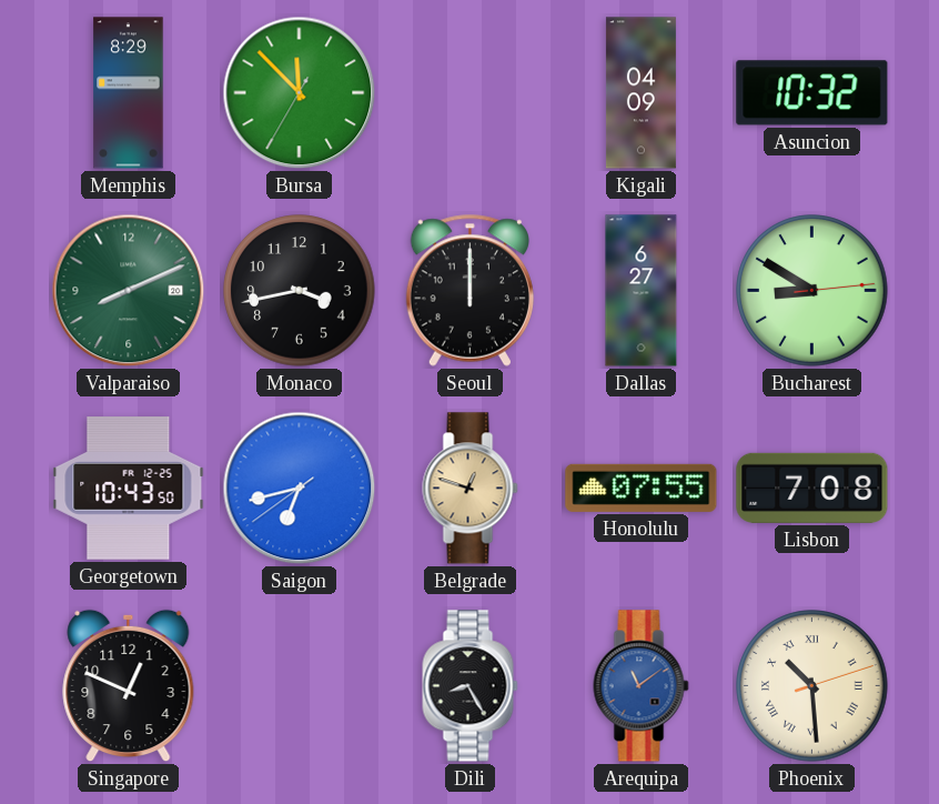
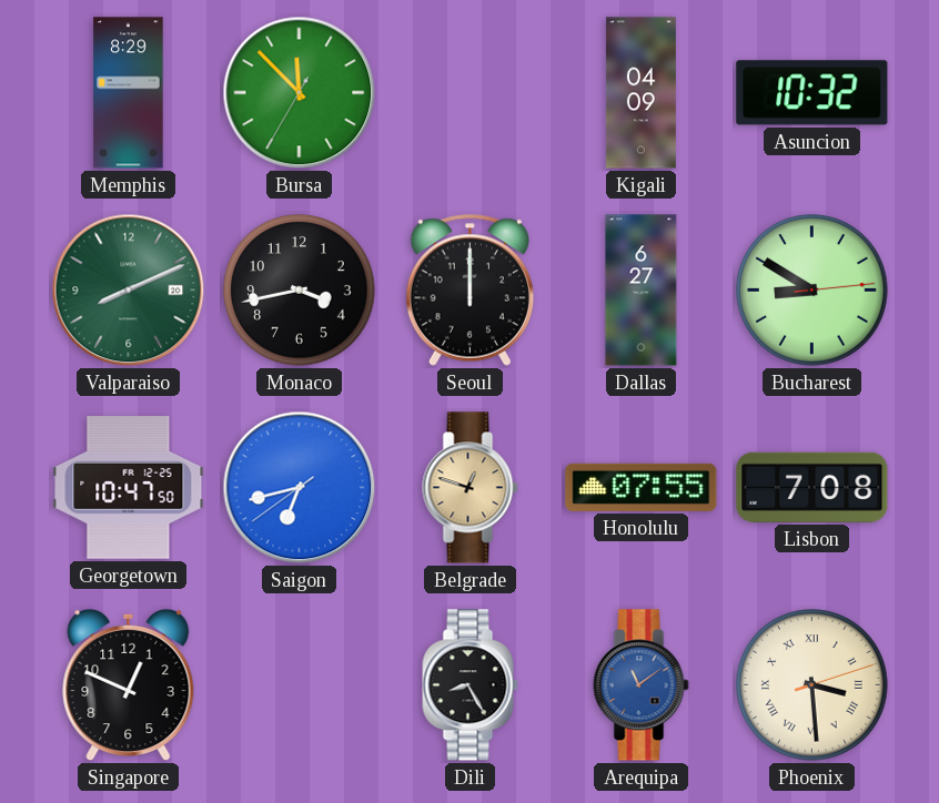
Georgetown: 10:43 -> 10:47
Phoenix: 10:29 -> 3:29
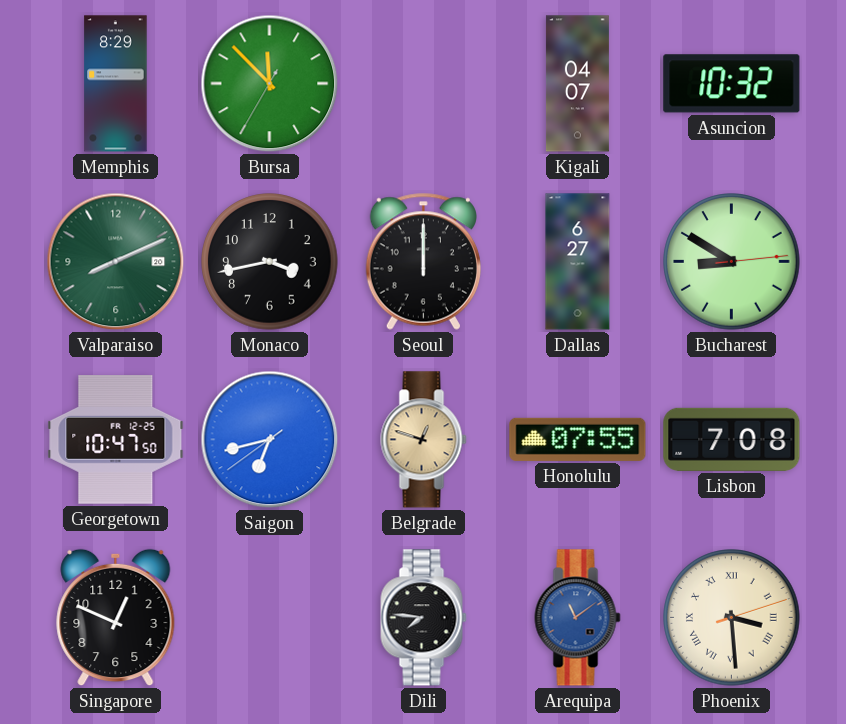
Kigali: 04:09 -> 04:07
Dili: 8:25 -> 7:46
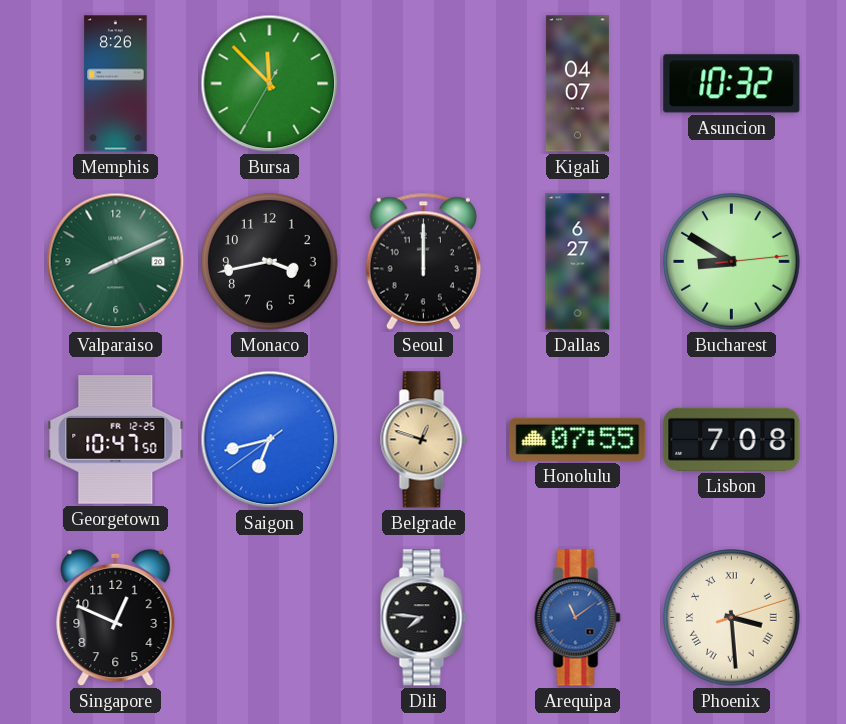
Memphis: 8:29 -> 8:26
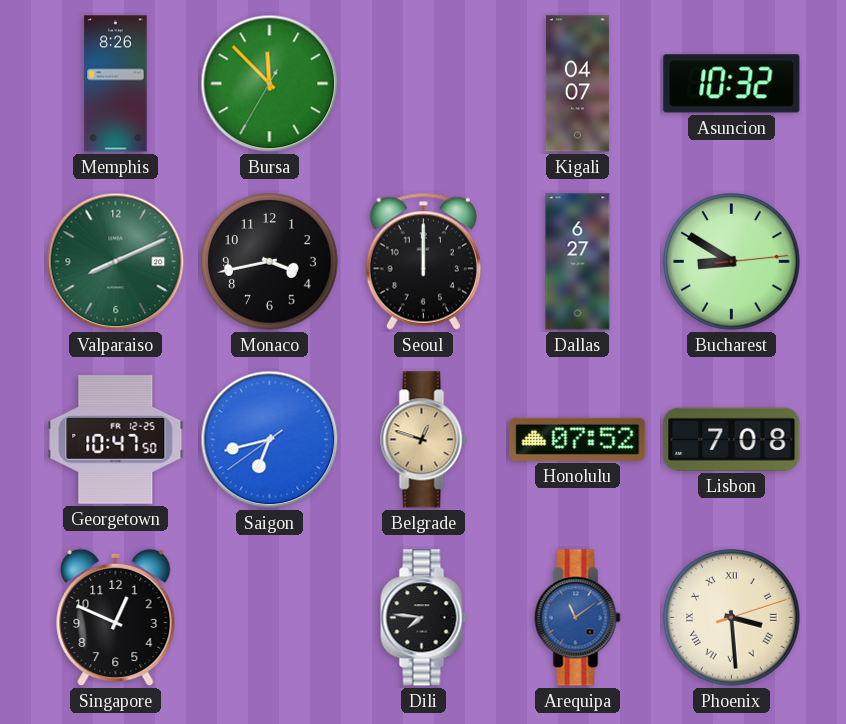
Honolulu: 07:55 -> 07:52
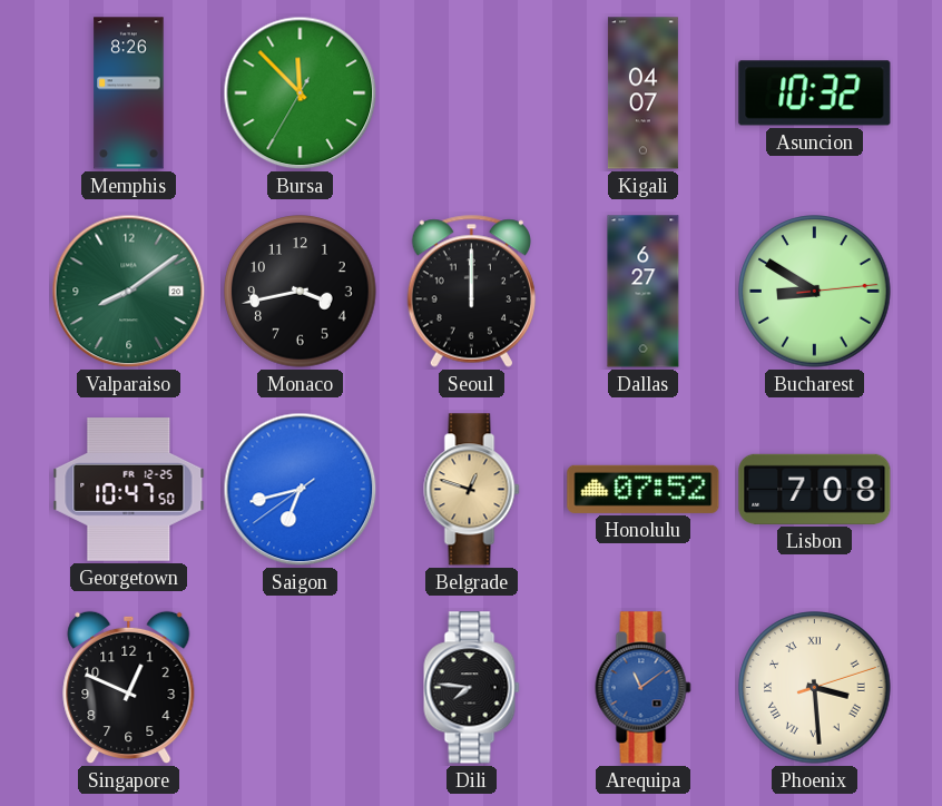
Valparaiso: 8:11 -> 8:09
